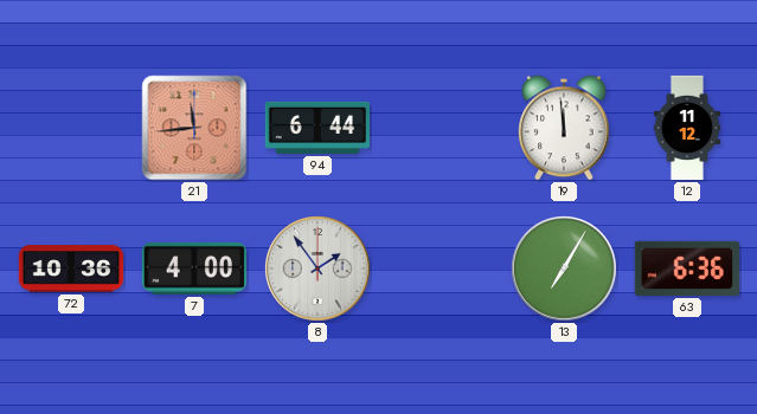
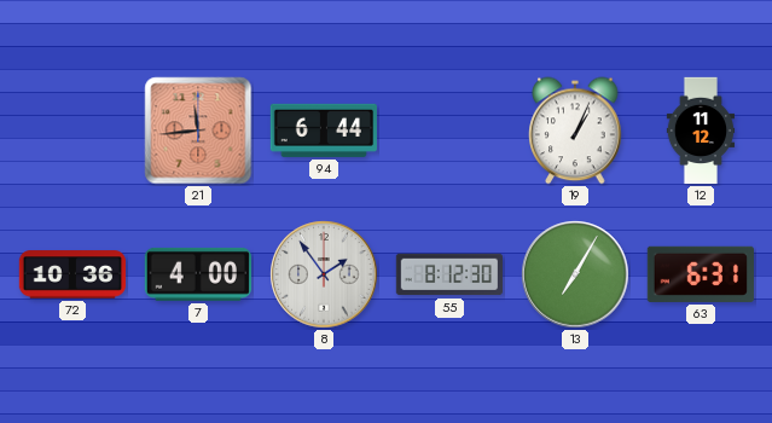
19: 11:59 -> 1:04
55: none -> 8:12
63: 6:36 -> 6:31
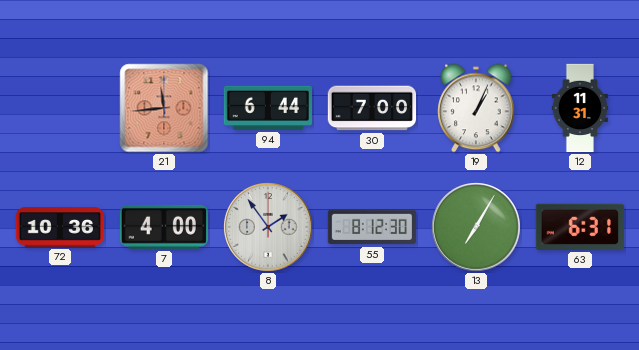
30: none -> 7:00
12: 11:12 -> 11:31
